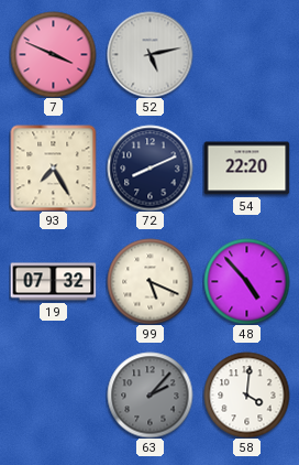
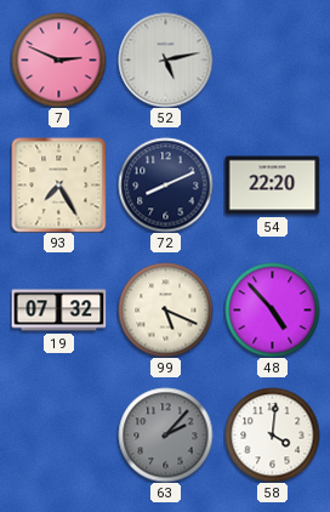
7: 3:49 -> 2:49
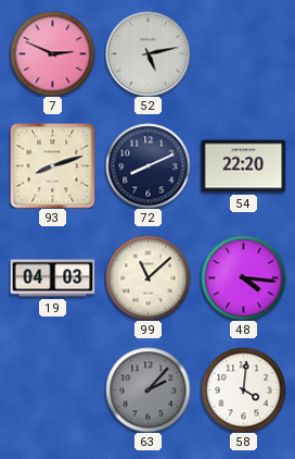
93: 7:25 -> 8:12
19: 07:32 -> 04:03
99: 5:19 -> 11:08
48: 4:53 -> 4:16
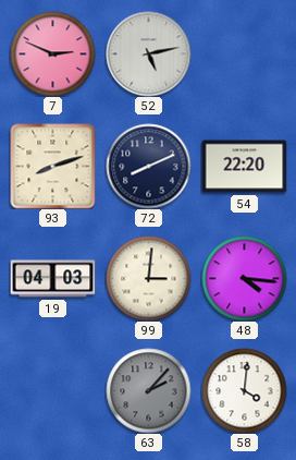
99: 11:08 -> 3:01
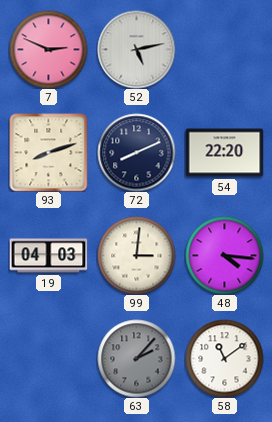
58: 4:01 -> 11:09
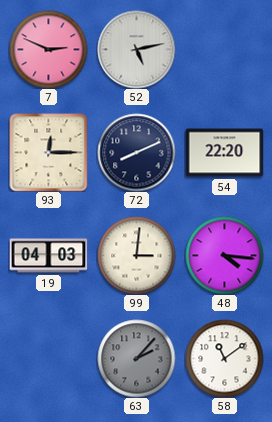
93: 8:12 -> 12:15
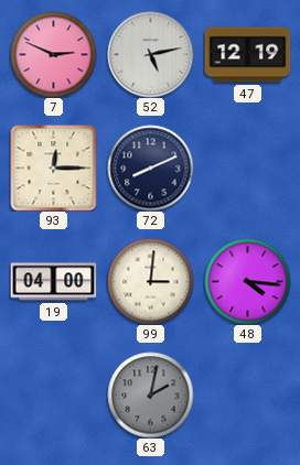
47: none -> 12:19
54: 22:20 -> none
19: 04:03 -> 04:00
63: 2:07 -> 2:02
58: 11:09 -> none
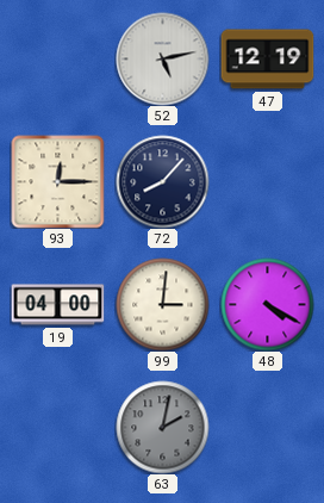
7: 2:49 -> none
72: 8:11 -> 8:07
48: 4:16 -> 4:20
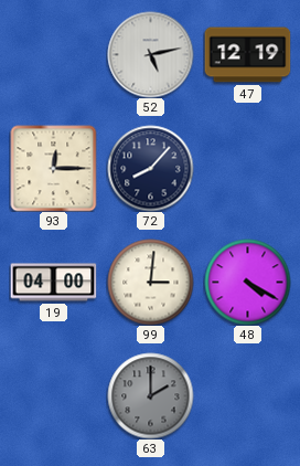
63: 2:02 -> 2:00
